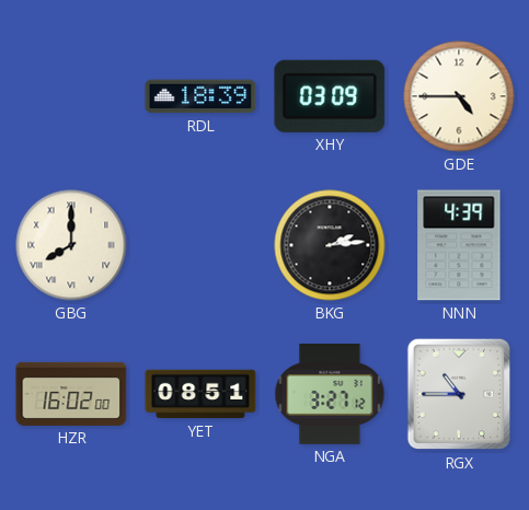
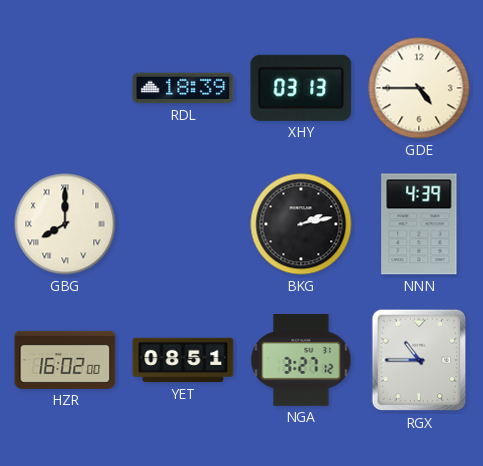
XHY: 03:09 -> 03:13
BKG: 2:14 -> 2:13
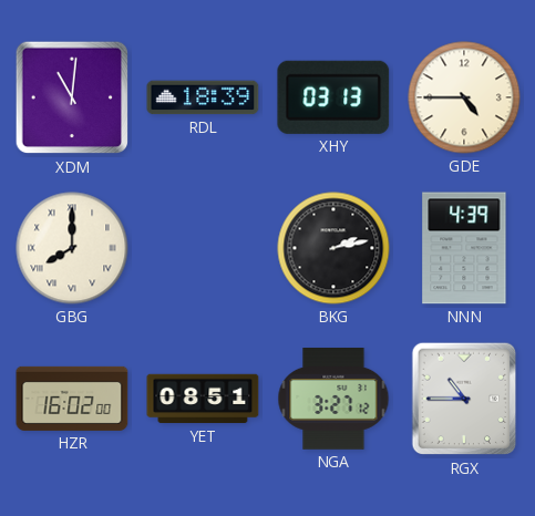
XDM: none -> 11:01
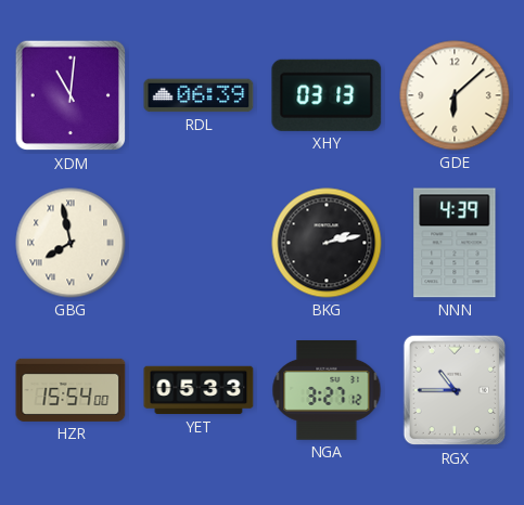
RDL: 18:39 -> 06:39
GDE: 4:45 -> 6:08
GBG: 8:00 -> 7:58
HZR: 16:02 -> 15:54
YET: 08:51 -> 05:33
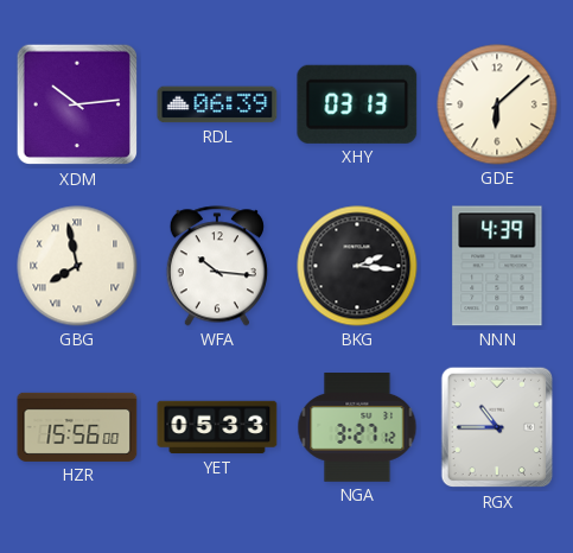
XDM: 11:01 -> 10:14
WFA: none -> 10:16
BKG: 2:13 -> 2:16
HZR: 15:54 -> 15:56
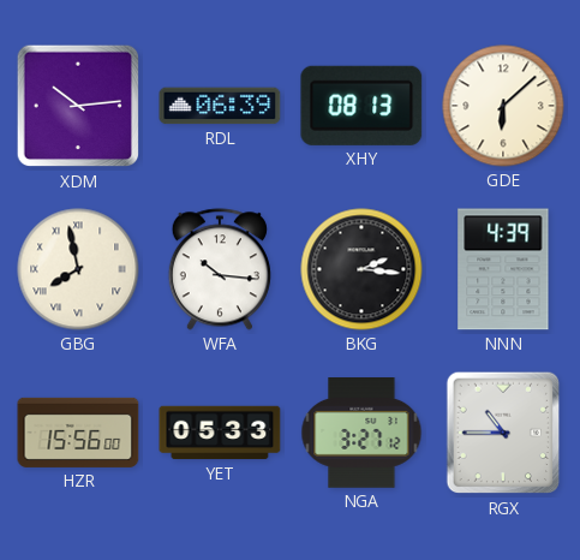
XHY: 03:13 -> 08:13
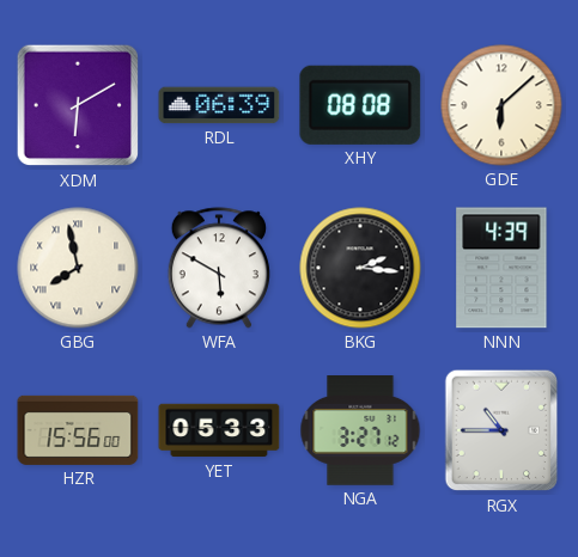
XDM: 10:14 -> 6:10
XHY: 08:13 -> 08:08
WFA: 10:16 -> 5:50
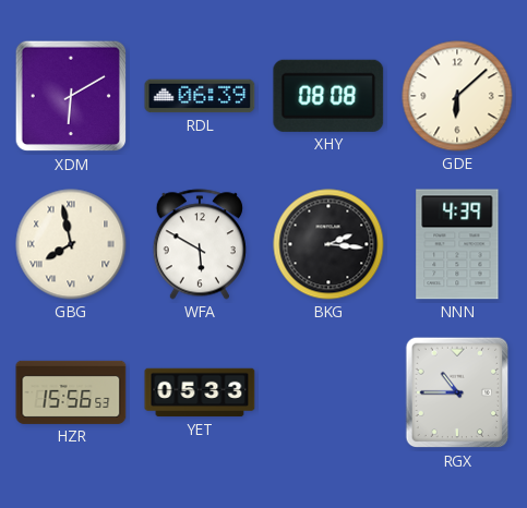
HZR: 15:56:00 -> 15:56:53
NGA: 3:27 -> none
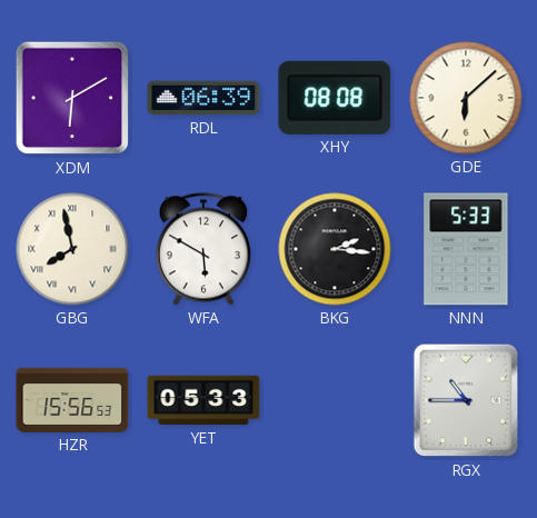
NNN: 4:39 -> 5:33
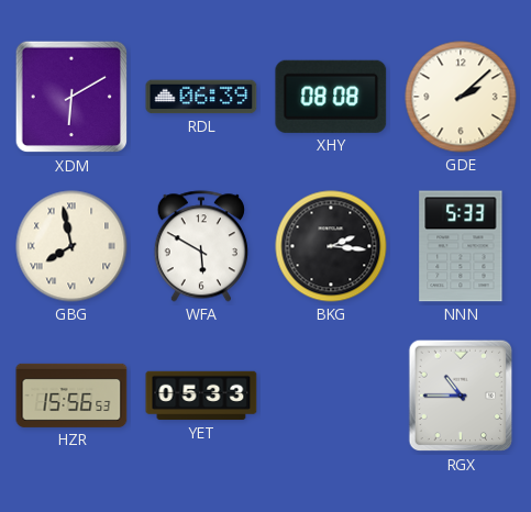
GDE: 6:08 -> 2:08
